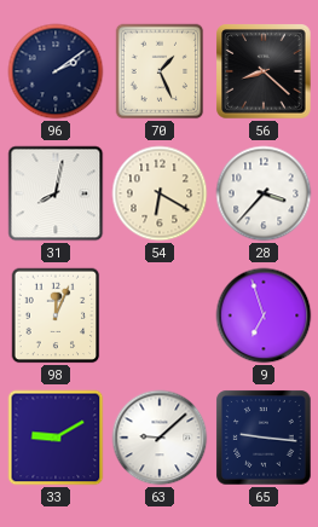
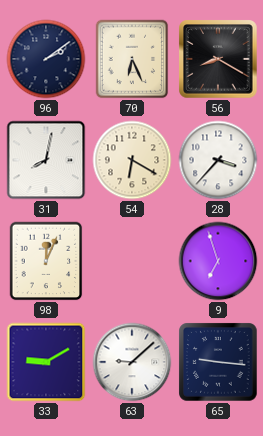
70: 1:26 -> 6:26
56: 8:22 -> 8:20
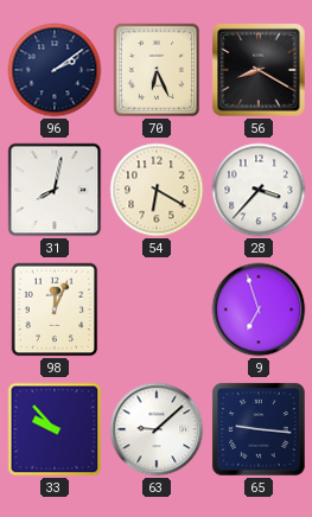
33: 9:10 -> 9:53
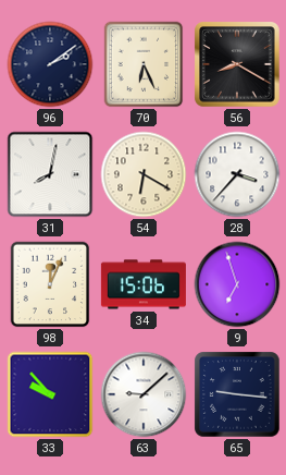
34: none -> 15:06
